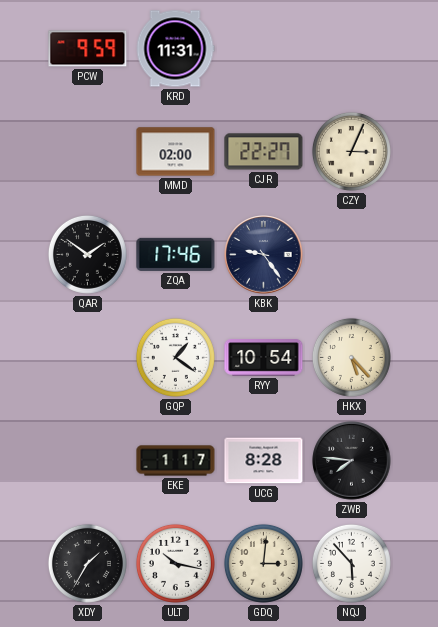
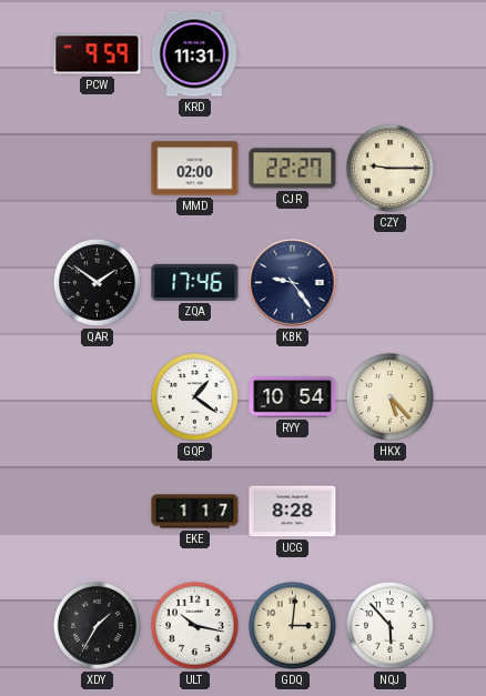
CZY: 3:04 -> 9:15
ZWB: 7:46 -> none
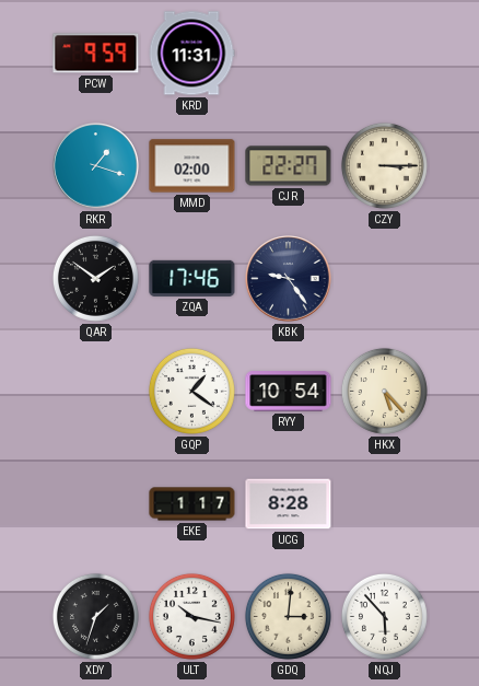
RKR: none -> 1:18
CZY: 9:15 -> 3:15
XDY: 1:35 -> 1:33
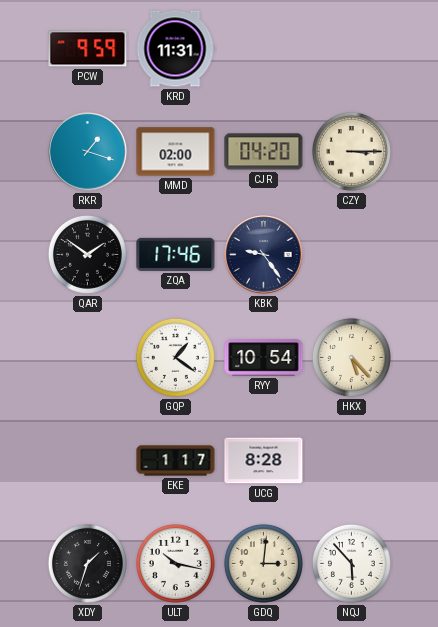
CJR: 22:27 -> 04:20
